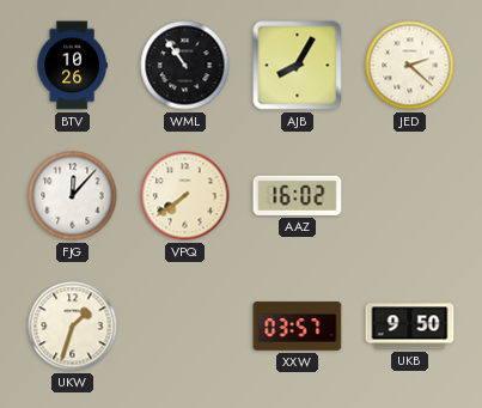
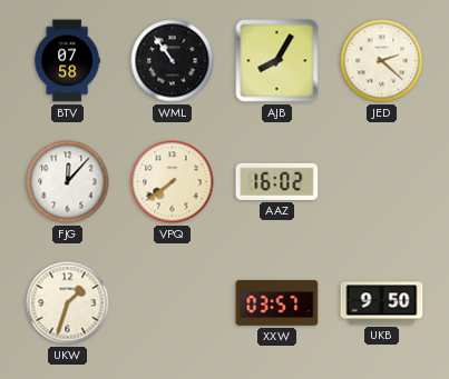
BTV: 10:26 -> 07:58
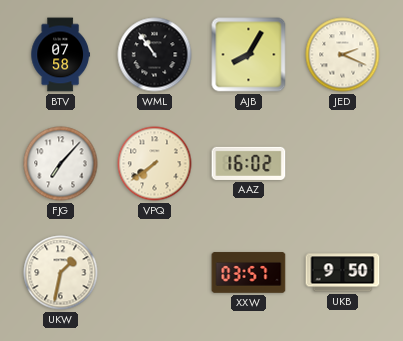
JED: 2:22 -> 2:19
FJG: 12:07 -> 7:07
UKW: 1:33 -> 1:32
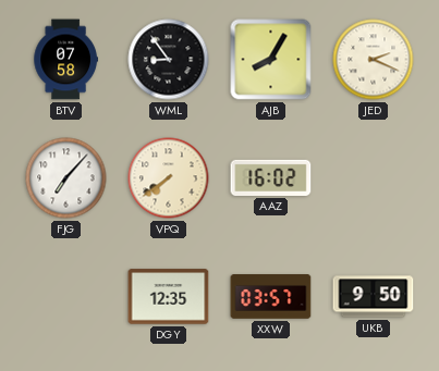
WML: 10:54 -> 8:54
UKW: 1:32 -> none
DGY: none -> 12:35
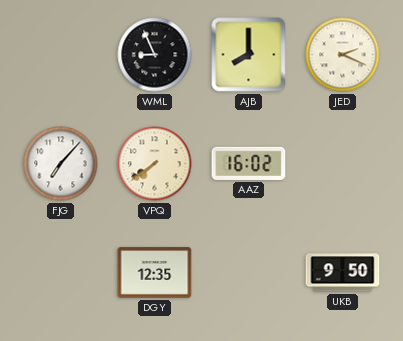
BTV: 07:58 -> none
WML: 8:54 -> 8:56
AJB: 8:05 -> 8:00
XXW: 03:57 -> none
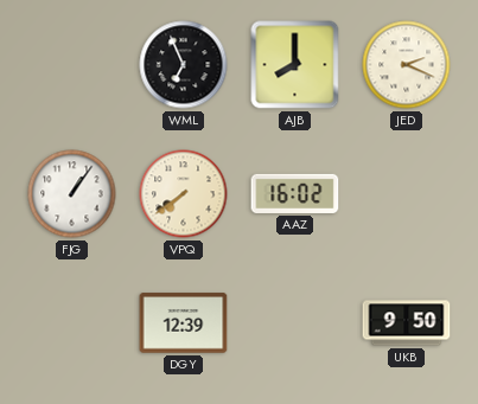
WML: 8:56 -> 6:56
FJG: 7:07 -> 1:06
DGY: 12:35 -> 12:39
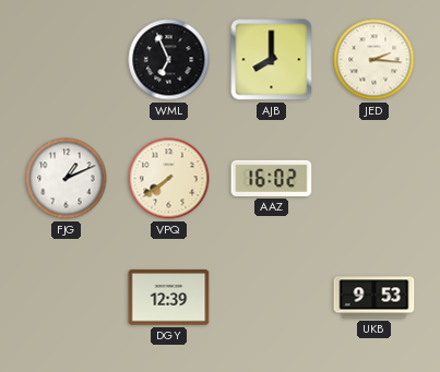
JED: 2:19 -> 2:16
FJG: 1:06 -> 1:11
UKB: 9:50 -> 9:53
